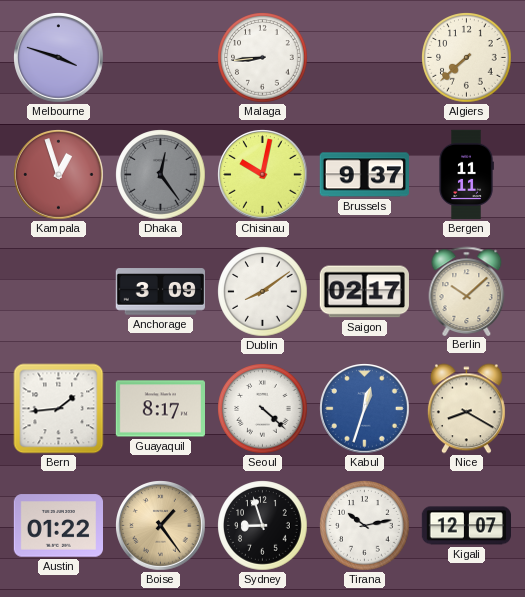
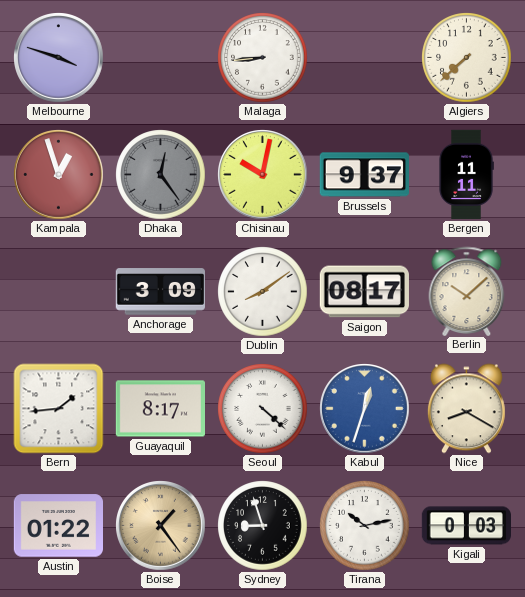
Saigon: 02:17 -> 08:17
Kigali: 12:07 -> 0:03
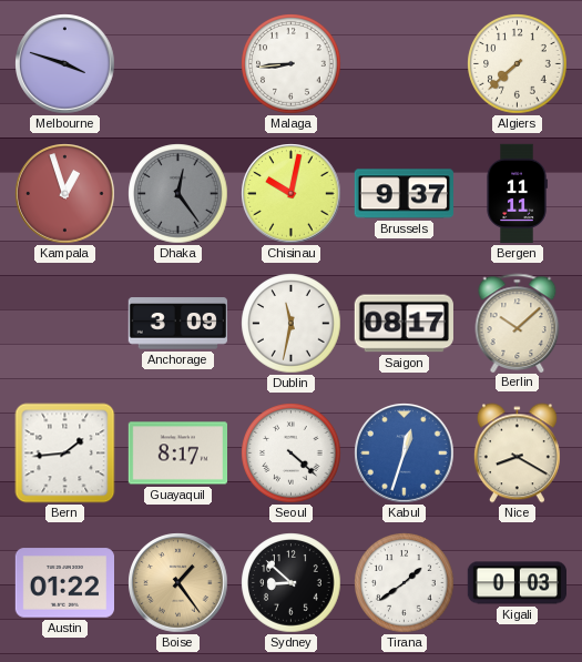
Dublin: 8:09 -> 11:32
Sydney: 8:57 -> 8:52
Tirana: 10:13 -> 1:39
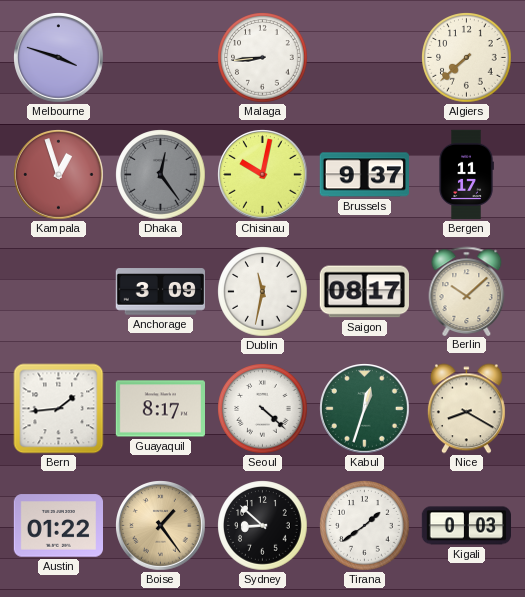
Bergen: 11:11 -> 11:17
Kabul dial: blue -> green
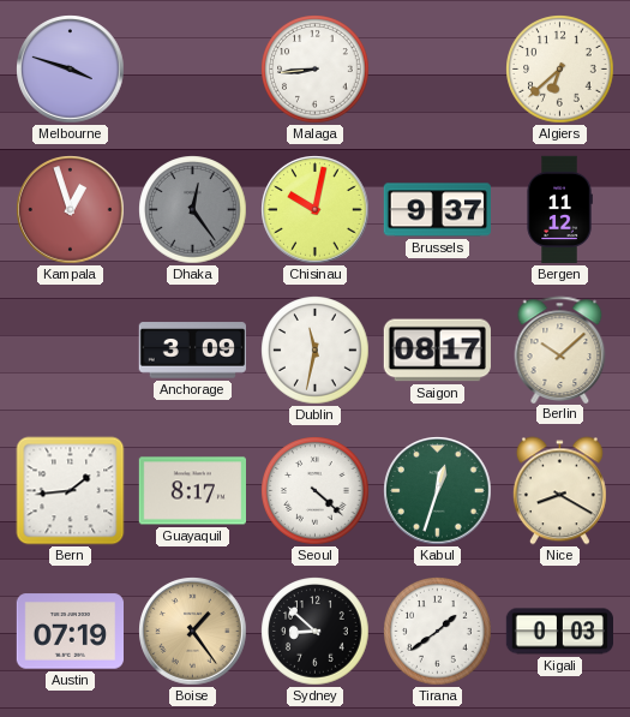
Algiers: 7:38 -> 6:38
Bergen: 11:17 -> 11:12
Austin: 01:22 -> 07:19
